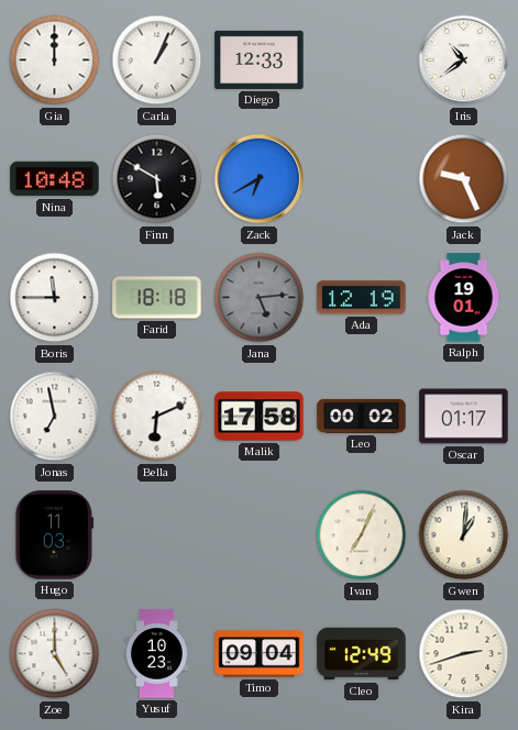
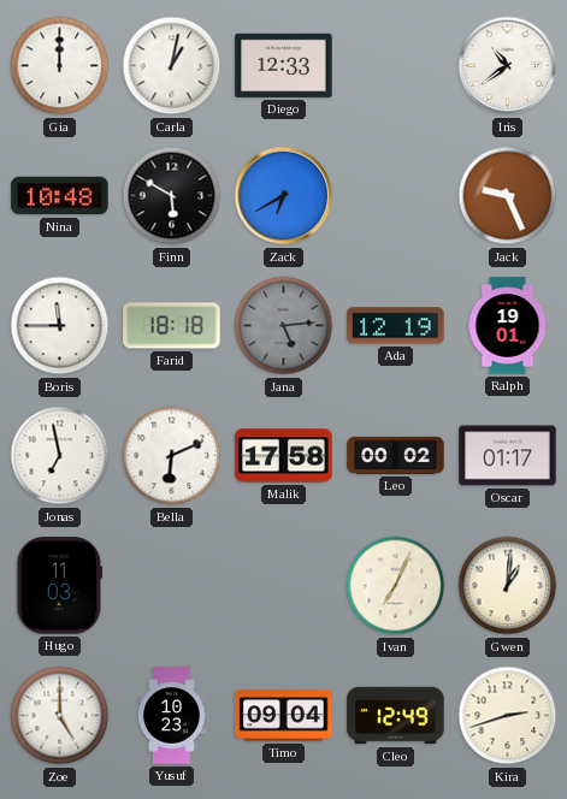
Carla: 1:04 -> 1:02
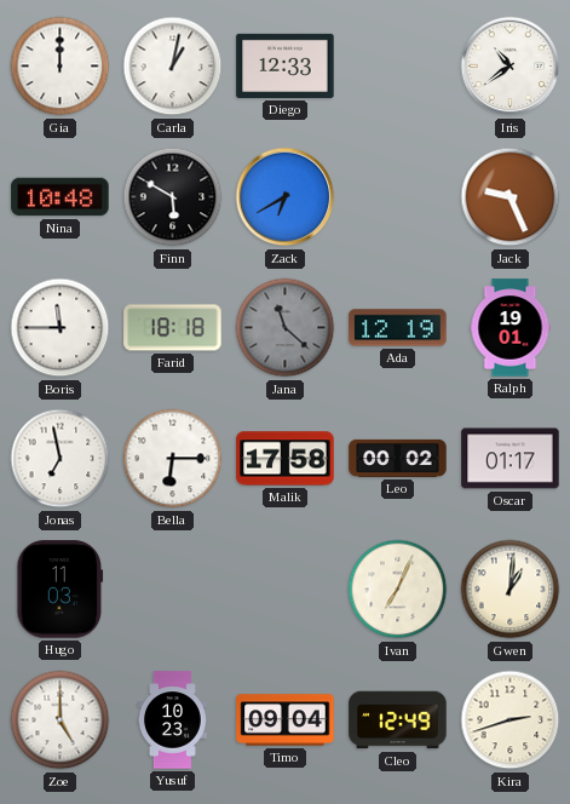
Jana: 5:14 -> 11:22
Bella: 6:11 -> 6:15
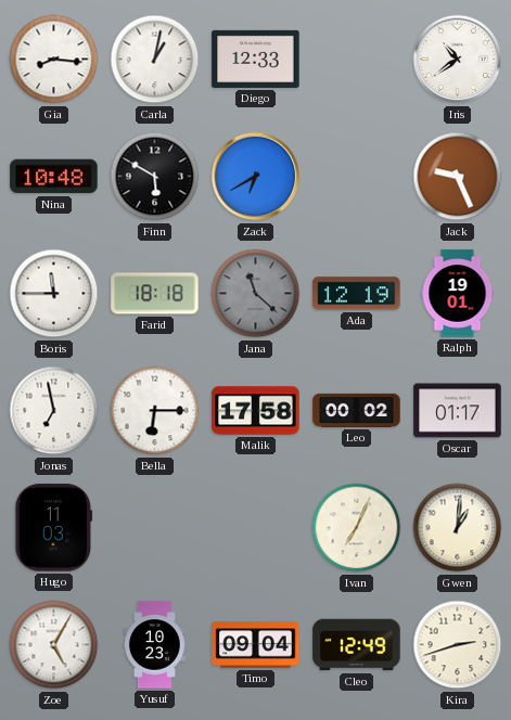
Gia: 12:00 -> 8:16
Zoe: 5:00 -> 5:05
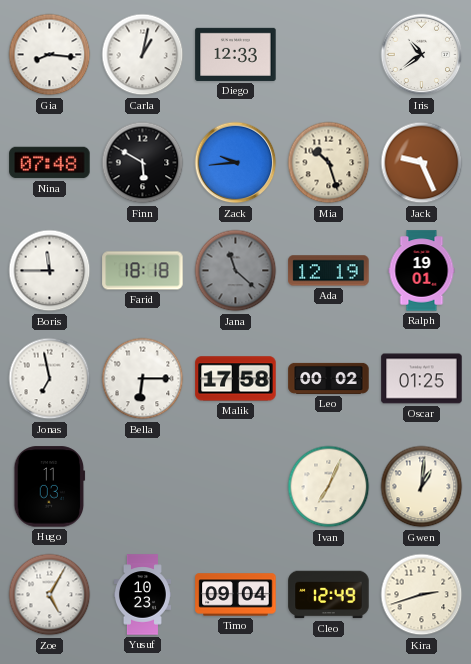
Nina: 10:48 -> 07:48
Zack: 6:40 -> 9:44
Mia: none -> 10:27
Oscar: 01:17 -> 01:25
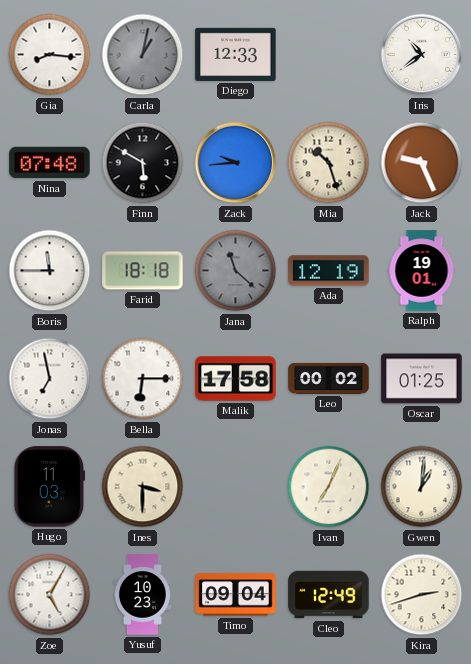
Carla dial: white -> grey
Ines: none -> 3:30
